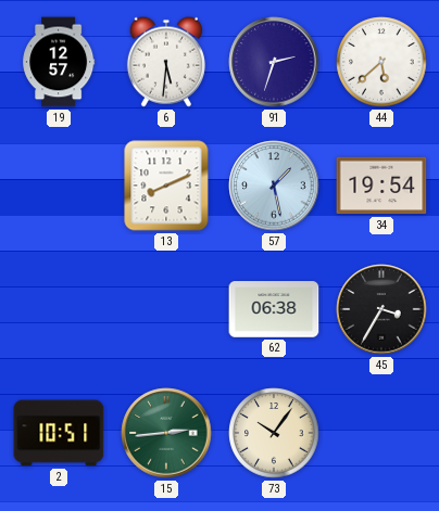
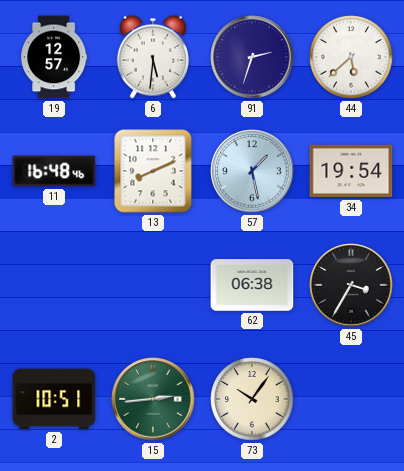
11: none -> 16:48
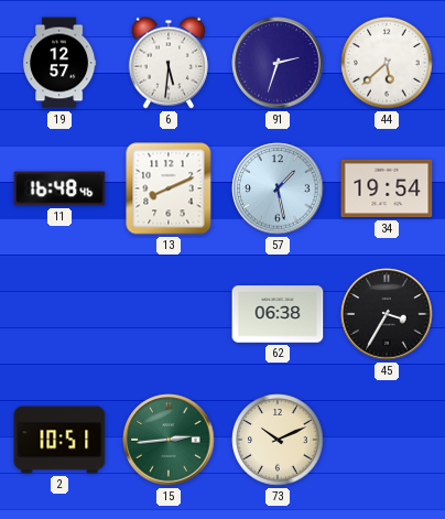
73: 10:06 -> 10:11
